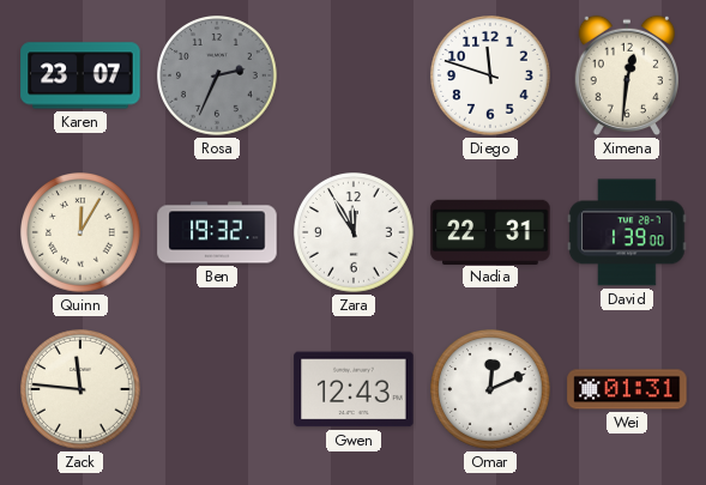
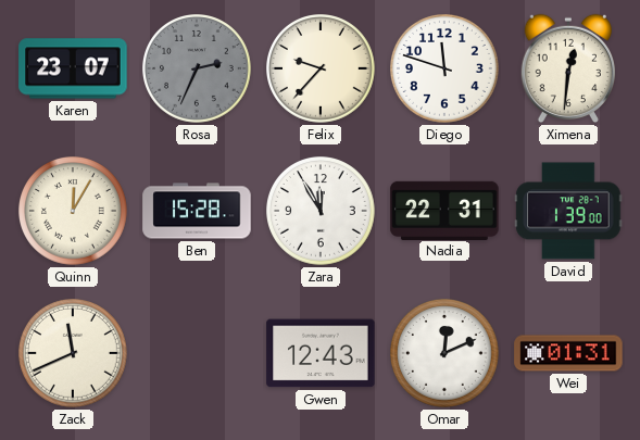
Felix: none -> 9:37
Ben: 19:32 -> 15:28
Zack: 11:46 -> 11:41
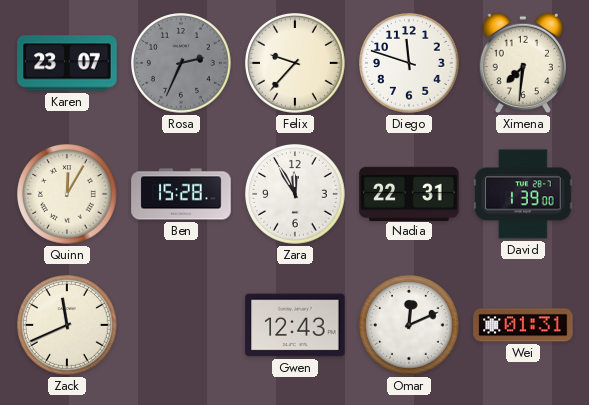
Ximena: 12:31 -> 7:31
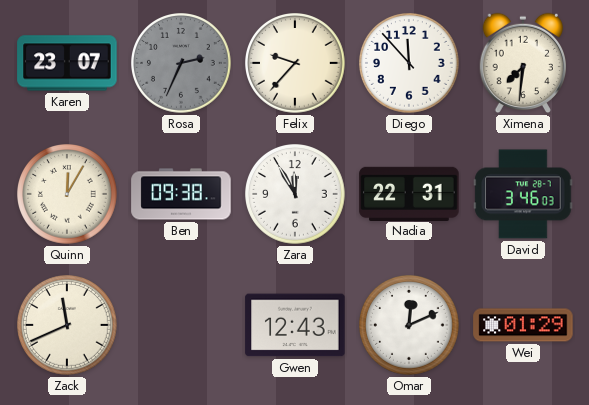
Diego: 11:48 -> 11:53
Ben: 15:28 -> 09:38
David: 1:39 -> 3:46
Wei: 01:31 -> 01:29
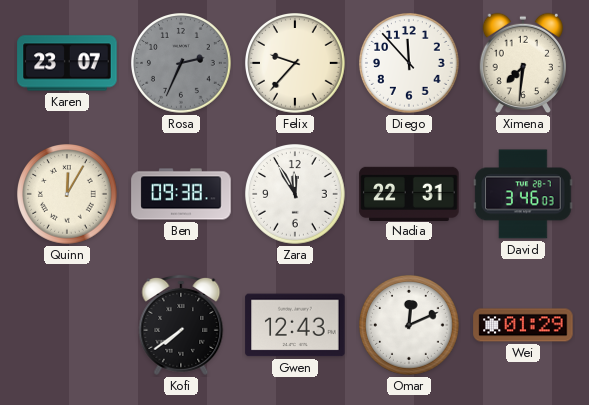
Zack: 11:41 -> none
Kofi: none -> 7:39
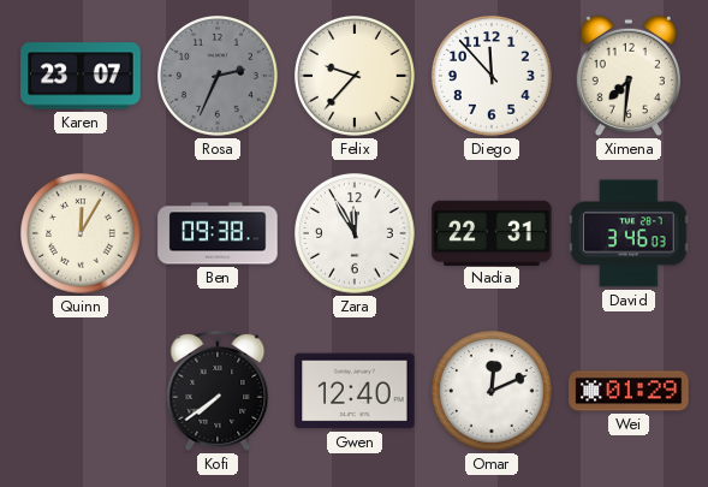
Gwen: 12:43 -> 12:40
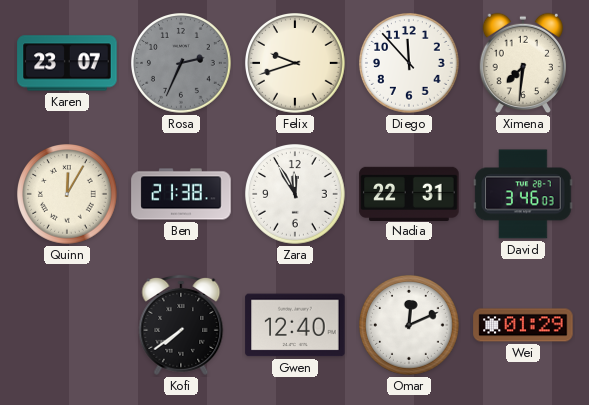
Felix: 9:37 -> 9:42
Ben: 09:38 -> 21:38
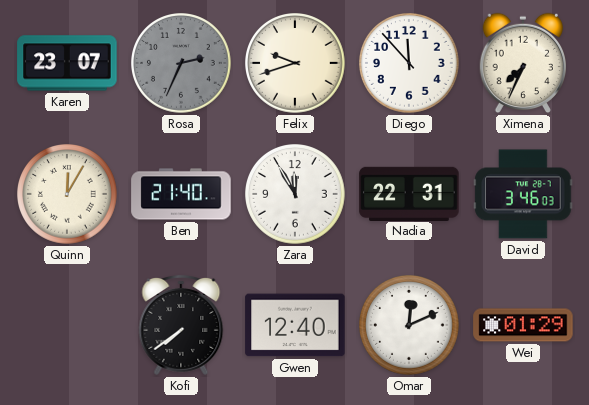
Ximena: 7:31 -> 7:34
Ben: 21:38 -> 21:40
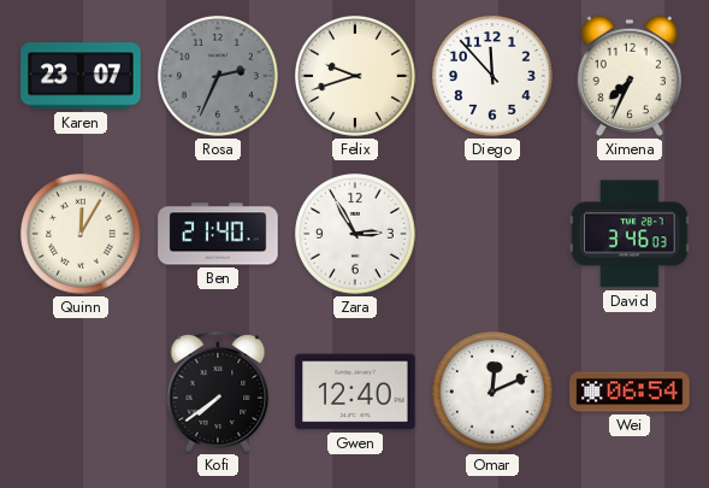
Zara: 11:55 -> 2:55
Nadia: 22:31 -> none
Wei: 01:29 -> 06:54
